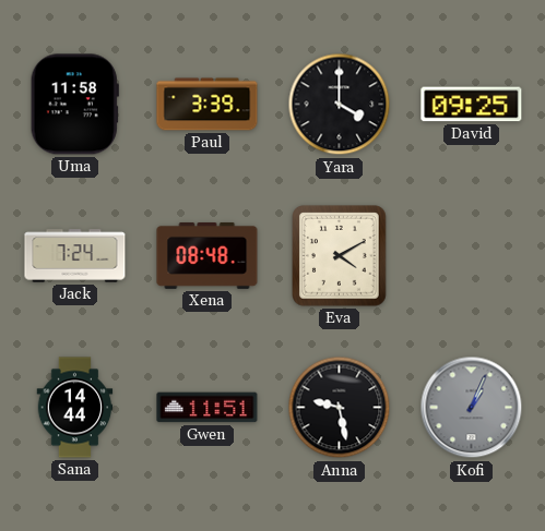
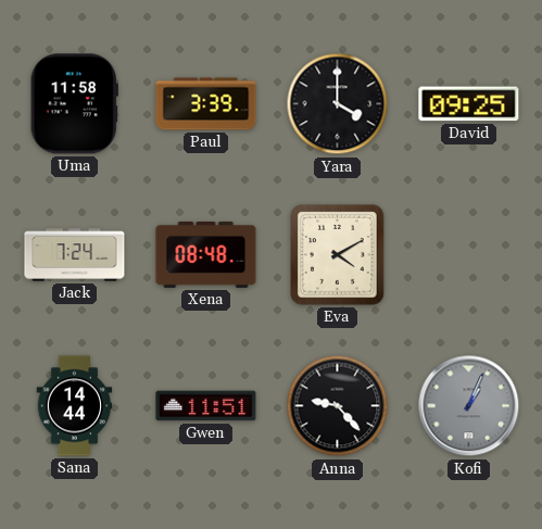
Anna: 9:28 -> 9:23
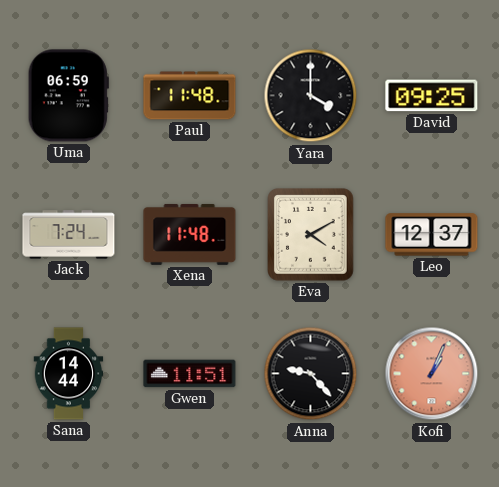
Uma: 11:58 -> 06:59
Paul: 3:39 -> 11:48
Xena: 08:48 -> 11:48
Leo: none -> 12:37
Kofi dial: grey -> salmon
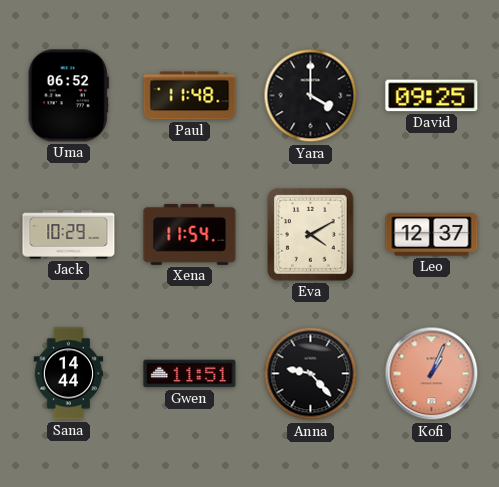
Uma: 06:59 -> 06:52
Jack: 7:24 -> 10:29
Xena: 11:48 -> 11:54
